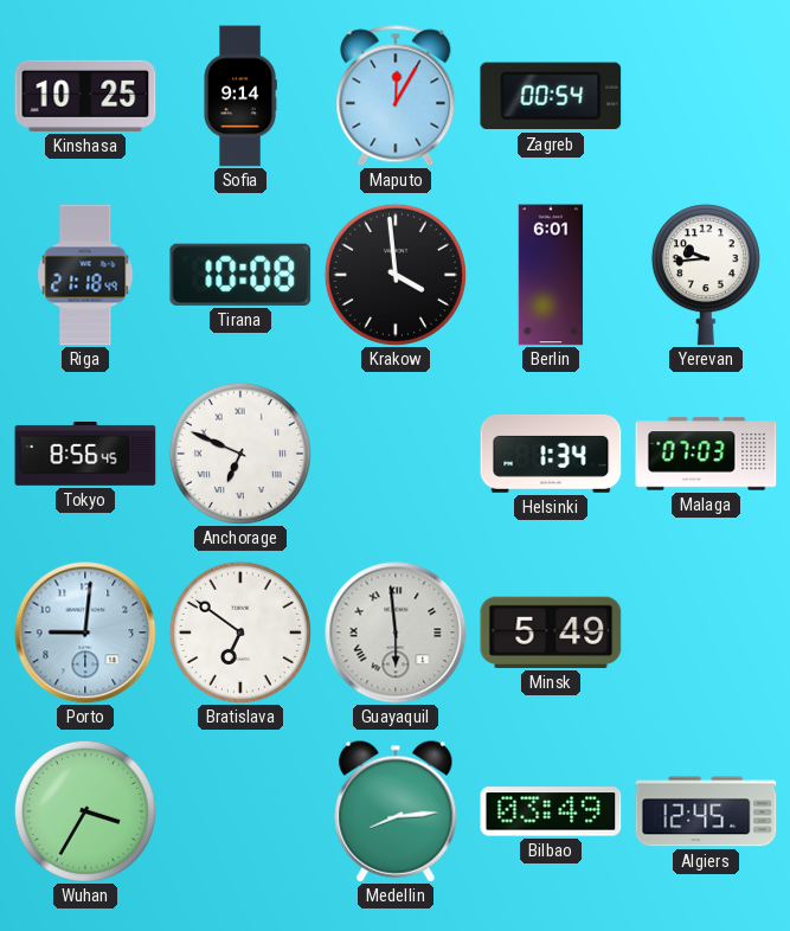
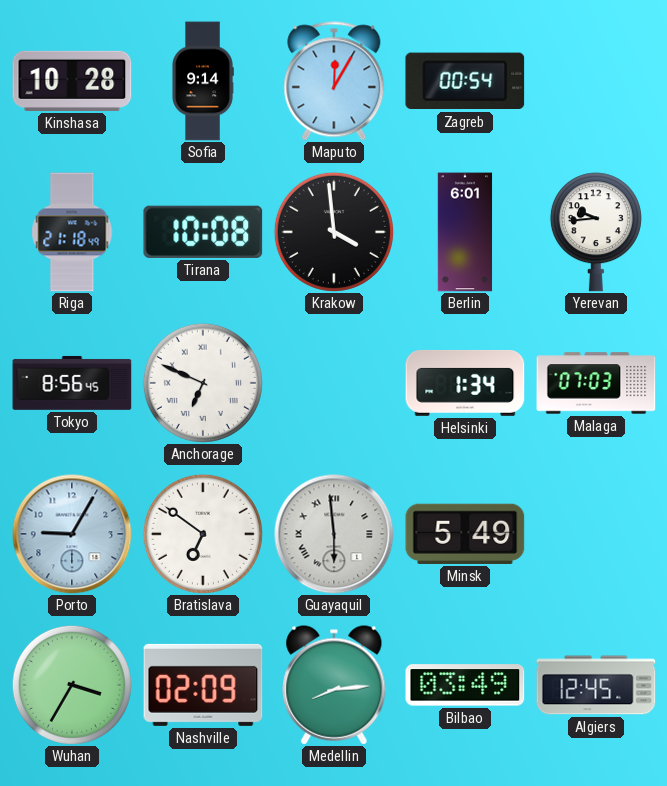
Kinshasa: 10:25 -> 10:28
Porto: 9:01 -> 9:05
Nashville: none -> 02:09
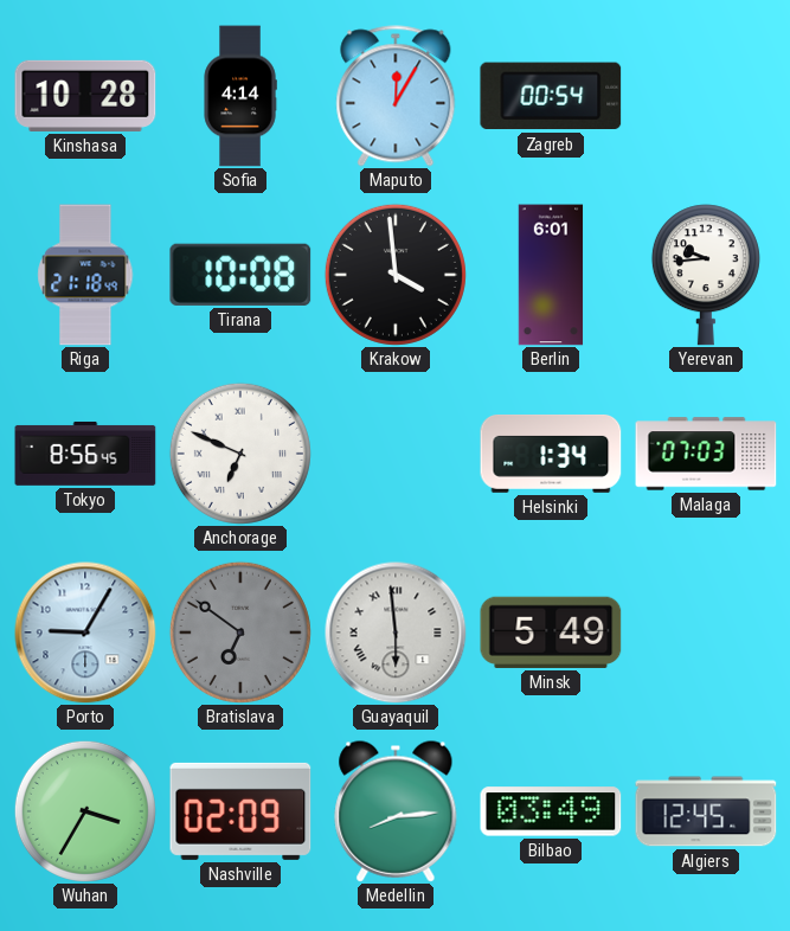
Sofia: 9:14 -> 4:14
Bratislava dial: white -> grey
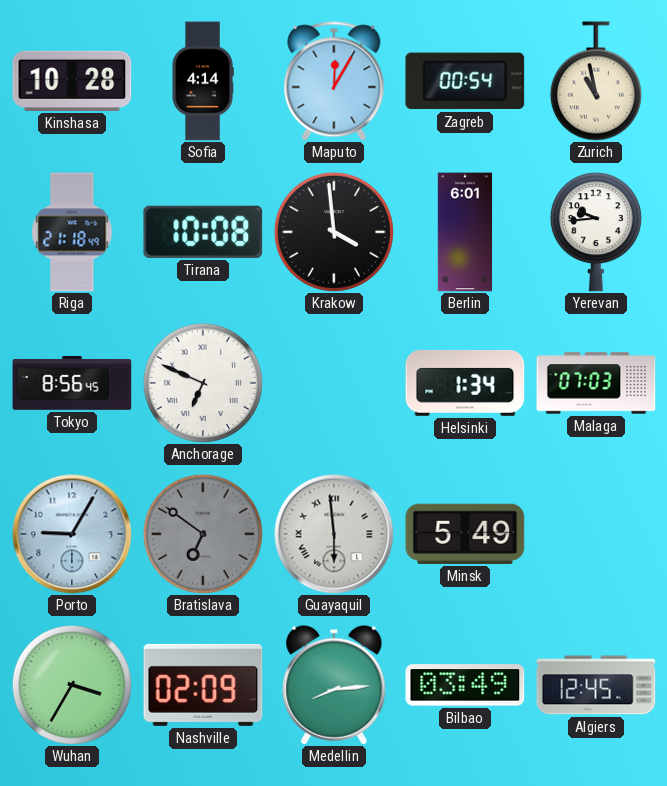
Zurich: none -> 10:58
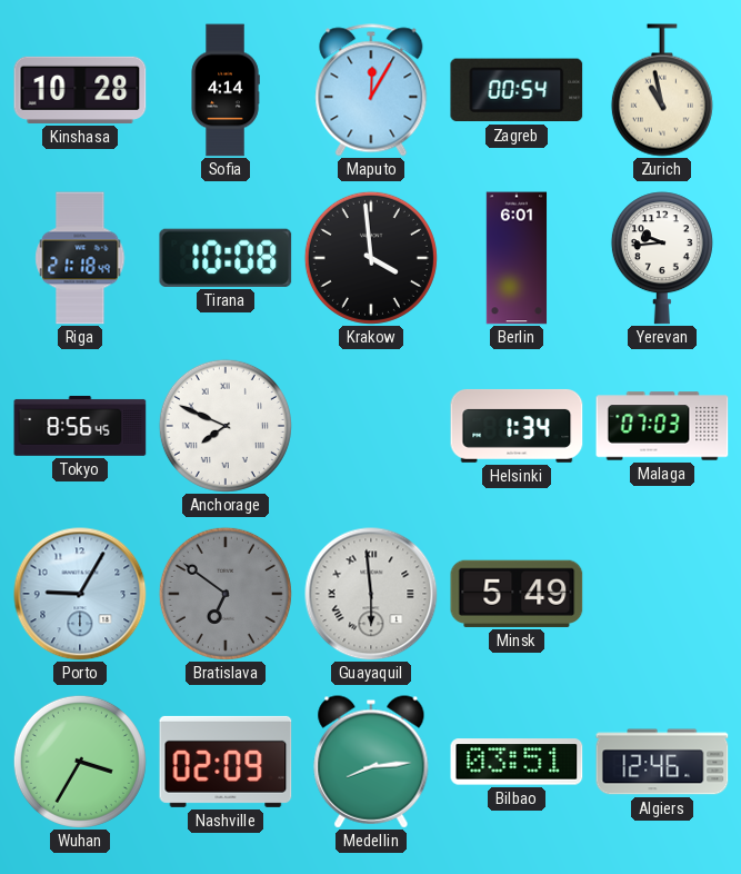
Anchorage: 6:49 -> 7:49
Bilbao: 03:49 -> 03:51
Algiers: 12:45 -> 12:46
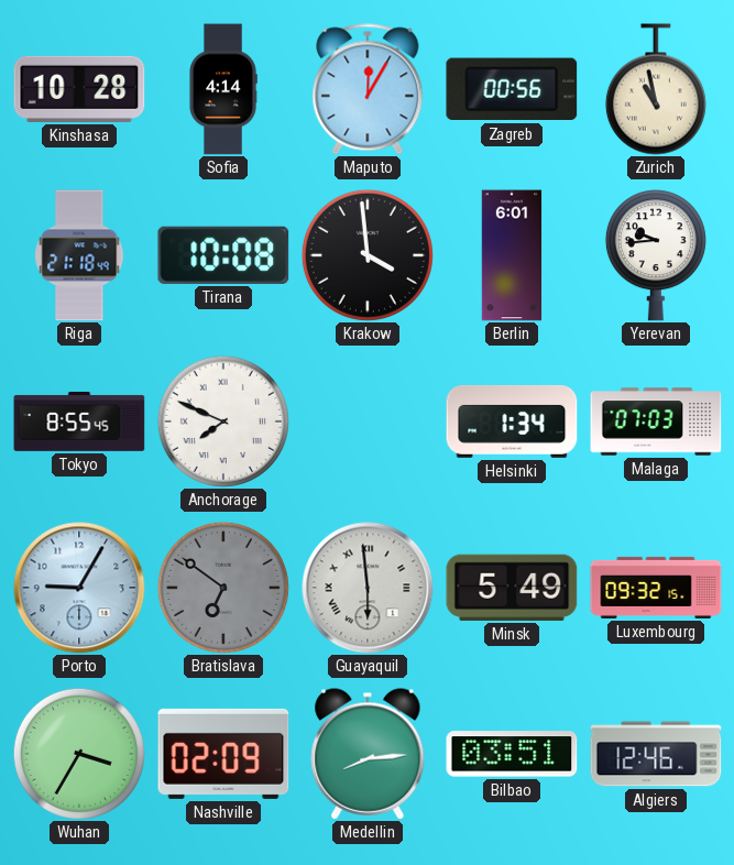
Zagreb: 00:54 -> 00:56
Tokyo: 8:56 -> 8:55
Luxembourg: none -> 09:32
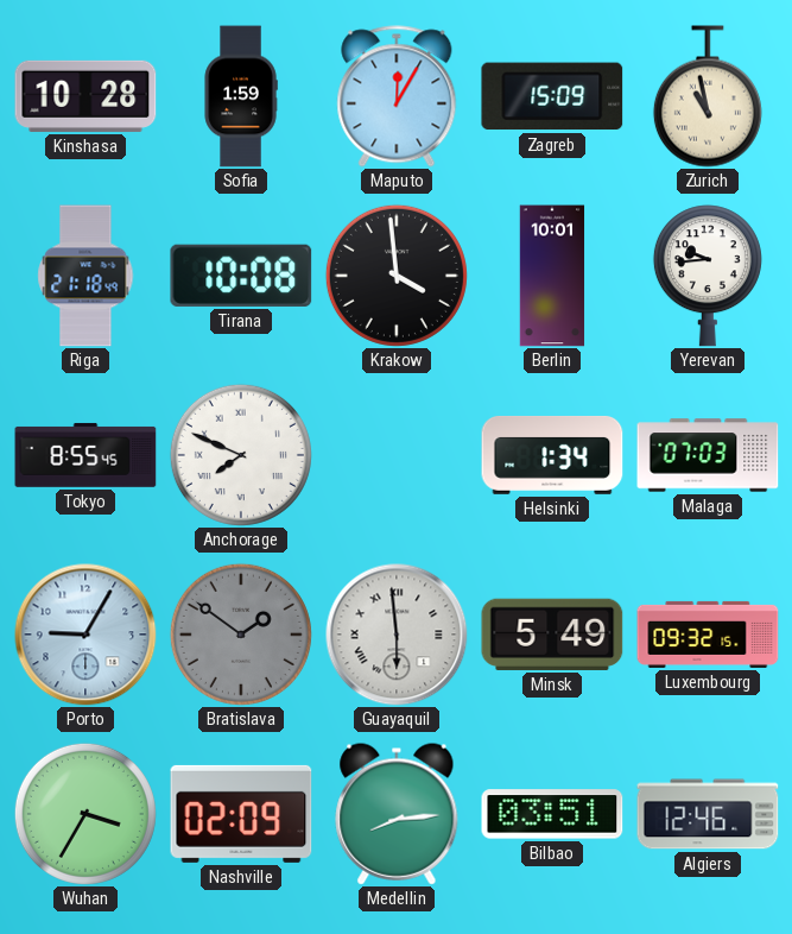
Sofia: 4:14 -> 1:59
Zagreb: 00:56 -> 15:09
Berlin: 6:01 -> 10:01
Bratislava: 6:51 -> 1:51
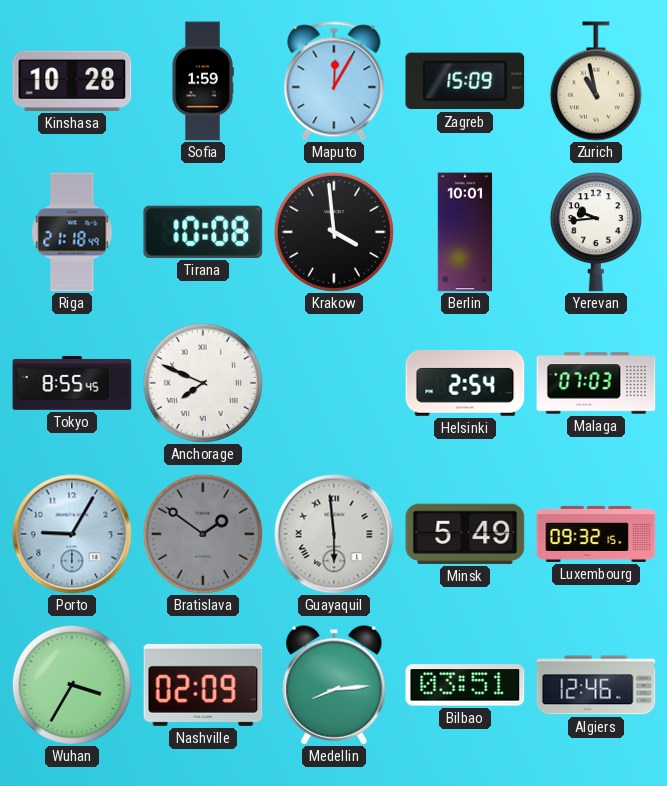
Helsinki: 1:34 -> 2:54
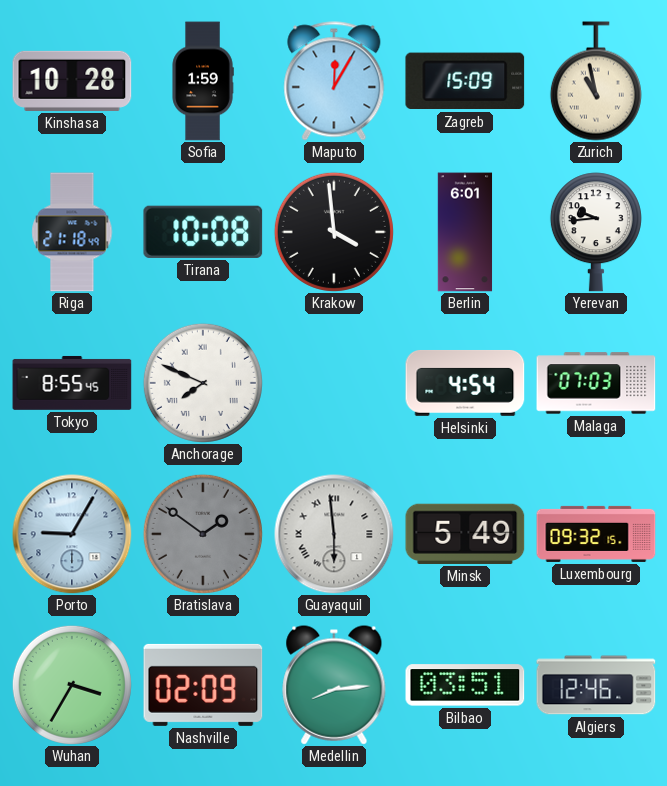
Berlin: 10:01 -> 6:01
Helsinki: 2:54 -> 4:54
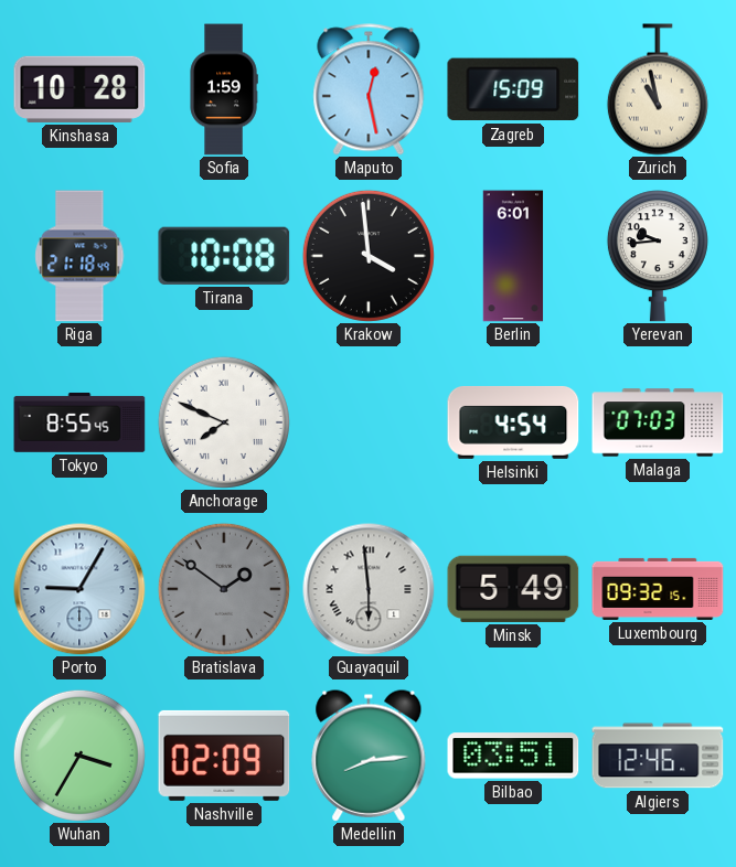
Maputo: 12:05 -> 12:28
